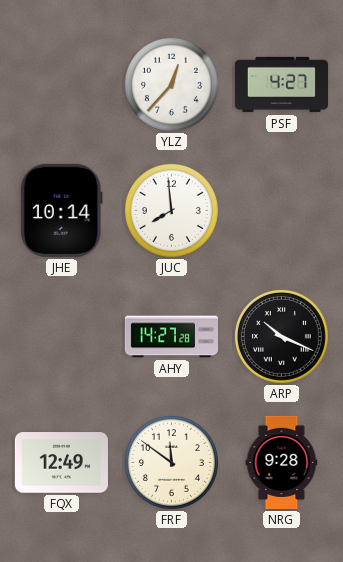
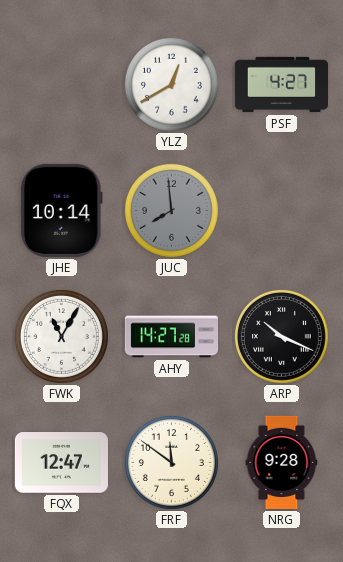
YLZ: 12:37 -> 12:40
JUC dial: white -> grey
FWK: none -> 11:05
FQX: 12:49 -> 12:47
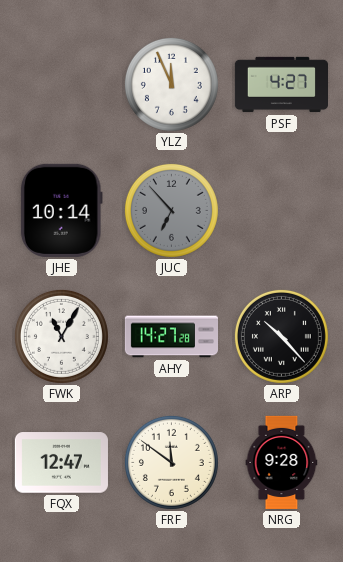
YLZ: 12:40 -> 11:56
JUC: 7:59 -> 6:53
ARP: 10:19 -> 10:23
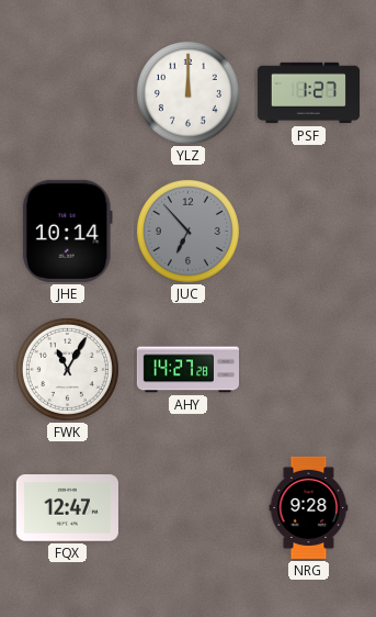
YLZ: 11:56 -> 12:00
PSF: 4:27 -> 1:27
ARP: 10:23 -> none
FRF: 11:51 -> none
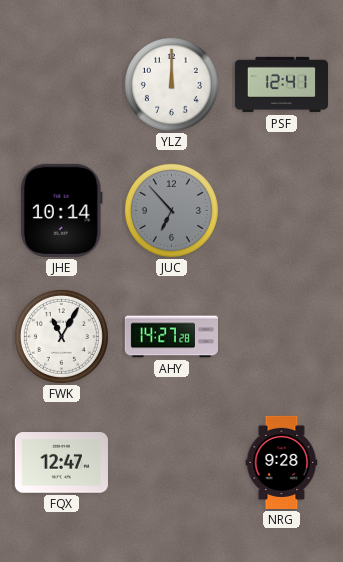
PSF: 1:27 -> 12:41
